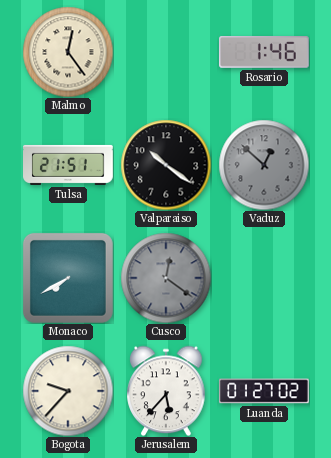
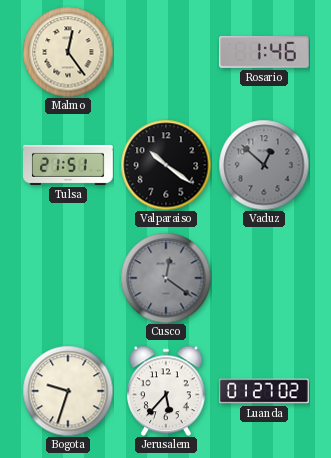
Monaco: 7:40 -> none
Bogota: 9:37 -> 9:33
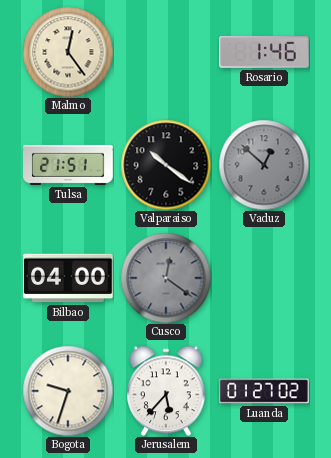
Bilbao: none -> 04:00
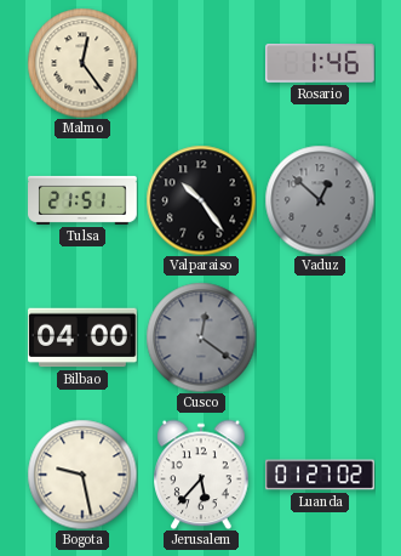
Valparaiso: 10:21 -> 10:24
Bogota: 9:33 -> 9:28
